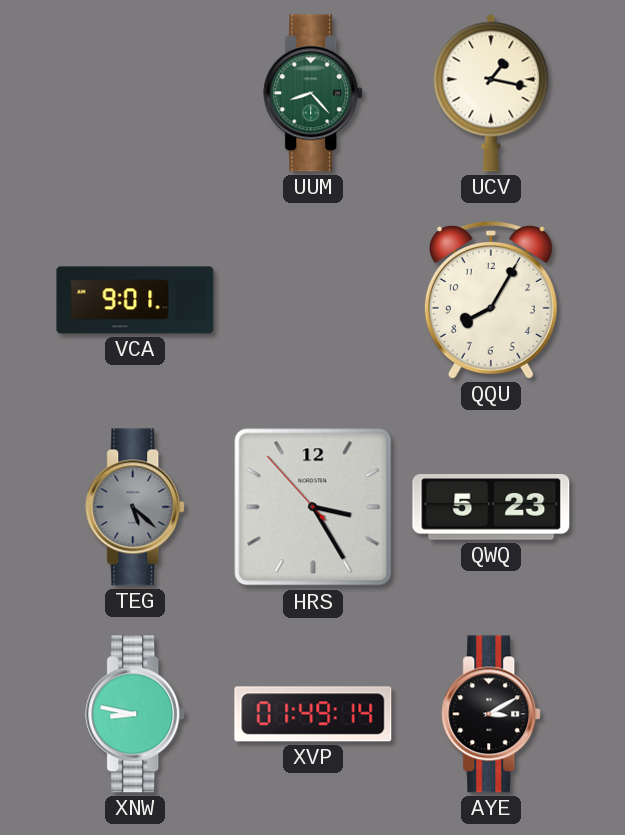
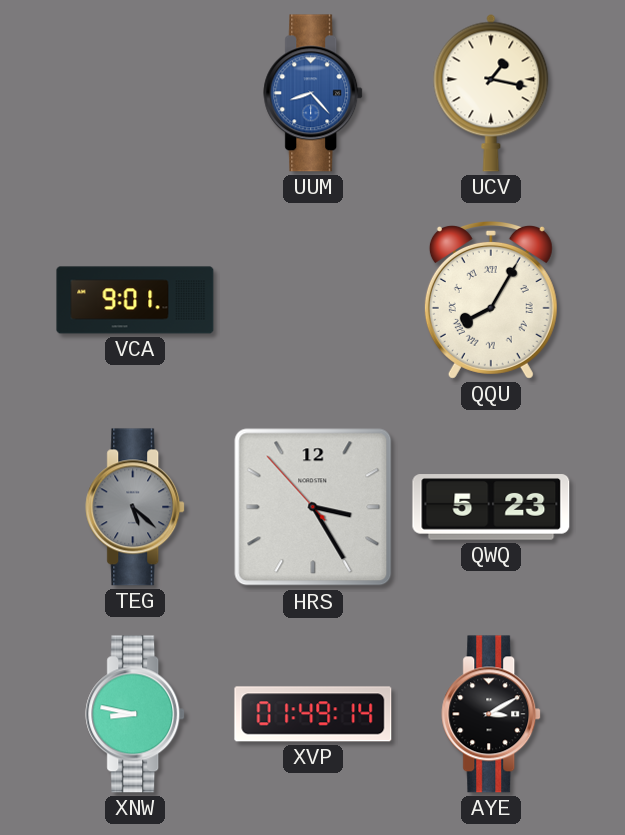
UUM dial: green -> blue
QQU numerals: Arabic -> Roman
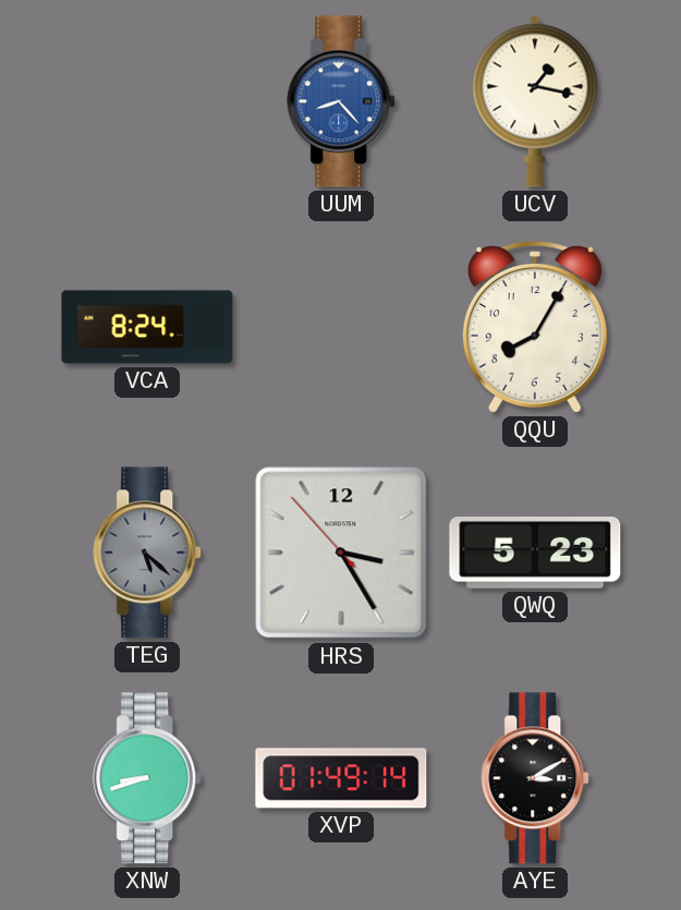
VCA: 9:01 -> 8:24
QQU numerals: Roman -> Arabic
XNW: 8:47 -> 8:42
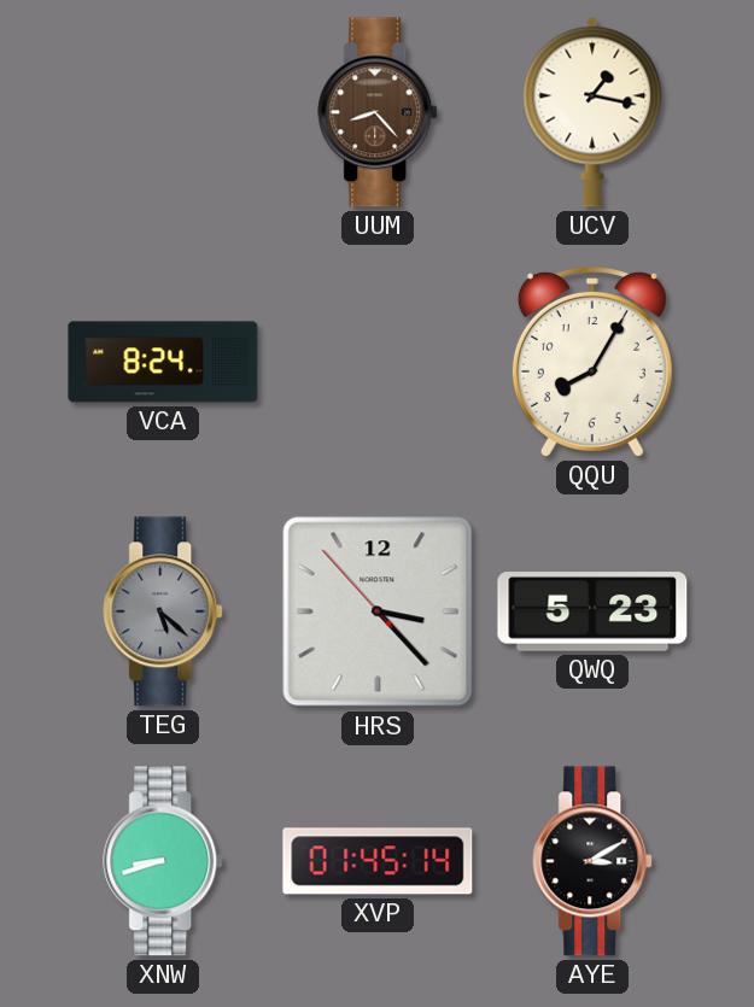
UUM dial: blue -> brown
HRS: 3:24 -> 3:22
XVP: 01:49 -> 01:45
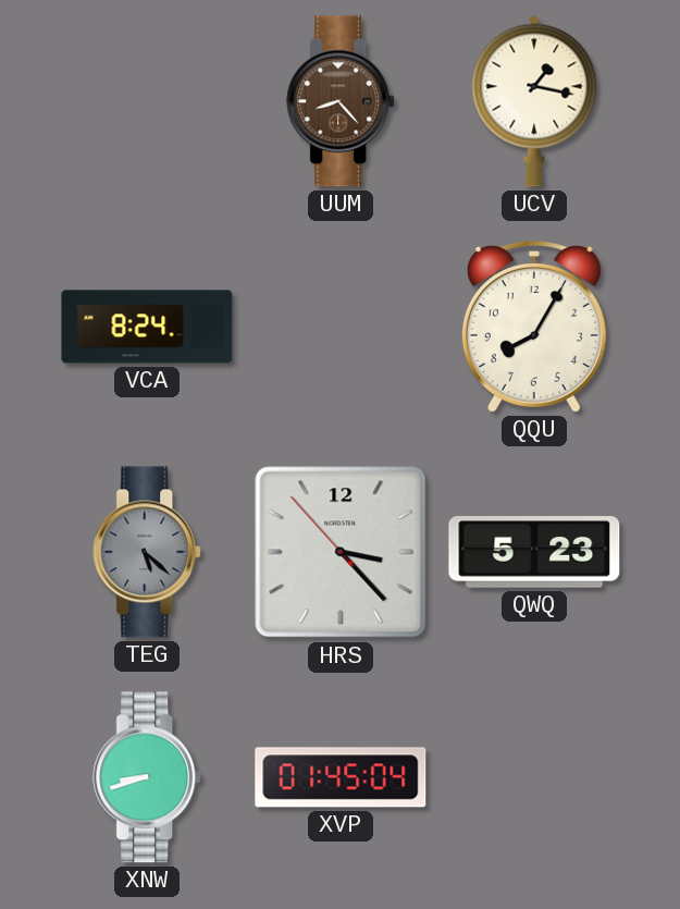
XVP: 01:45:14 -> 01:45:04
AYE: 3:10 -> none
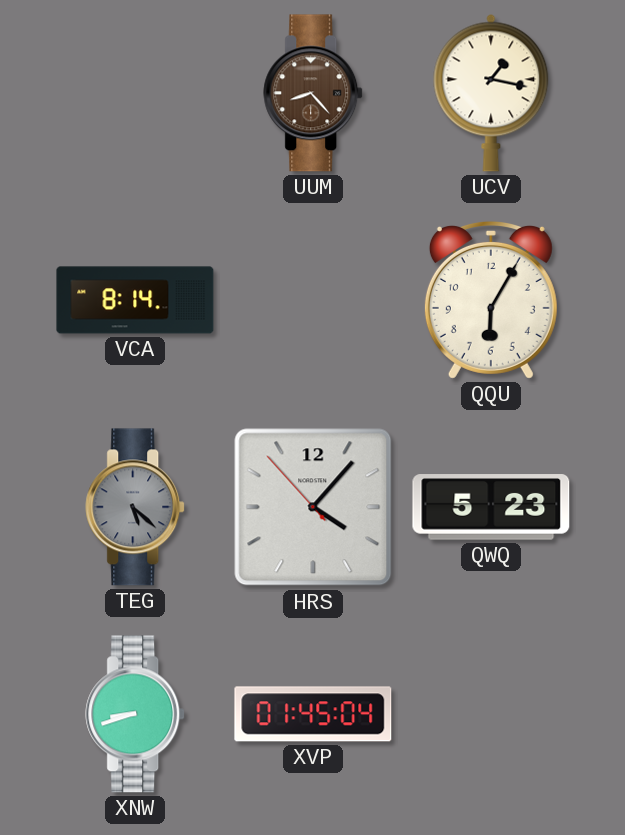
VCA: 8:24 -> 8:14
QQU: 8:05 -> 6:05
HRS: 3:22 -> 4:06
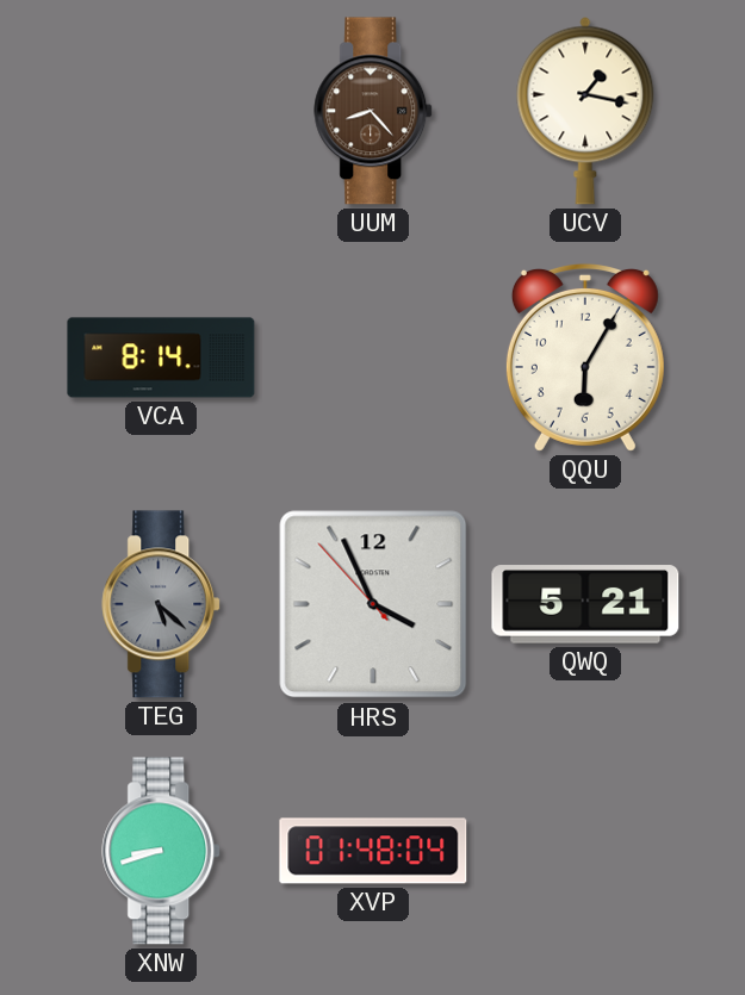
HRS: 4:06 -> 3:55
QWQ: 5:23 -> 5:21
XVP: 01:45 -> 01:48
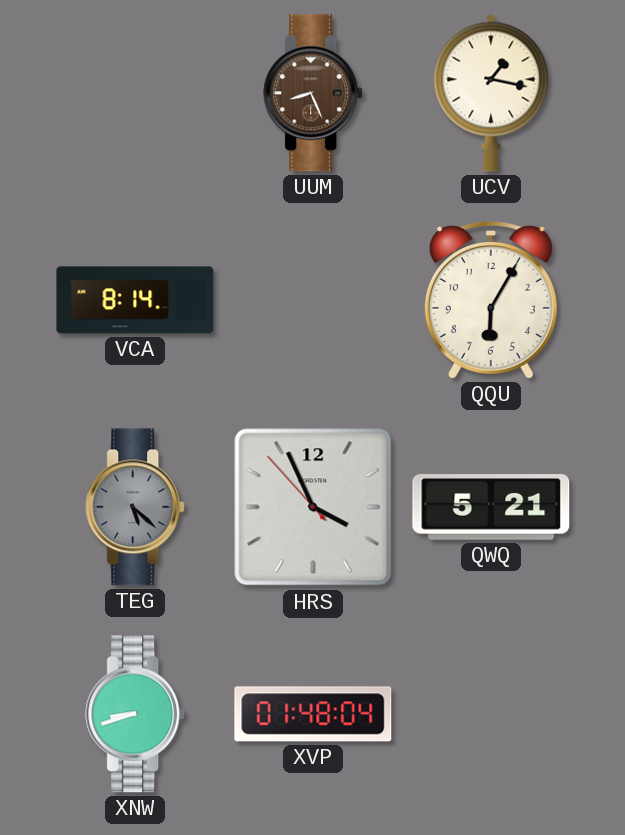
UUM: 8:23 -> 8:26
